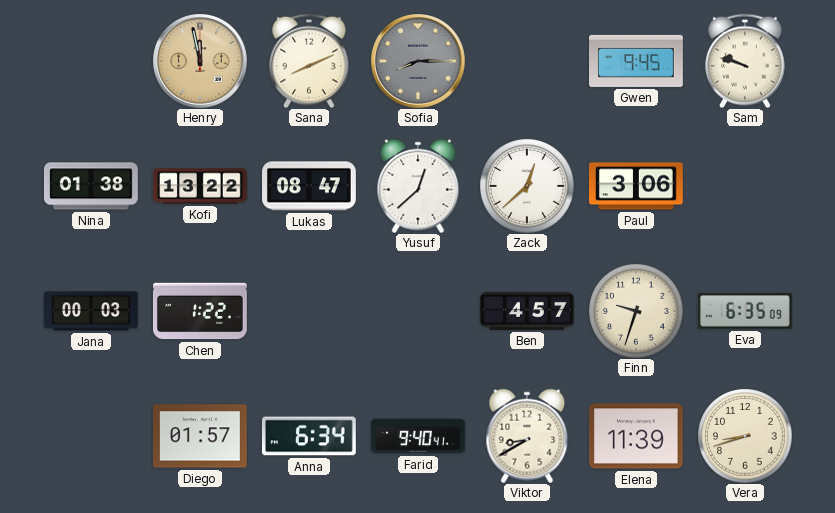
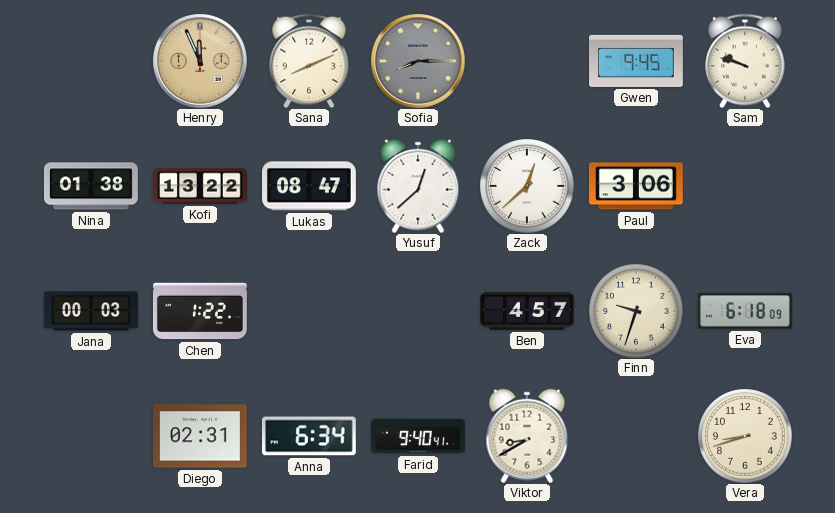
Henry: 11:58 -> 11:56
Eva: 6:35 -> 6:18
Diego: 01:57 -> 02:31
Elena: 11:39 -> none
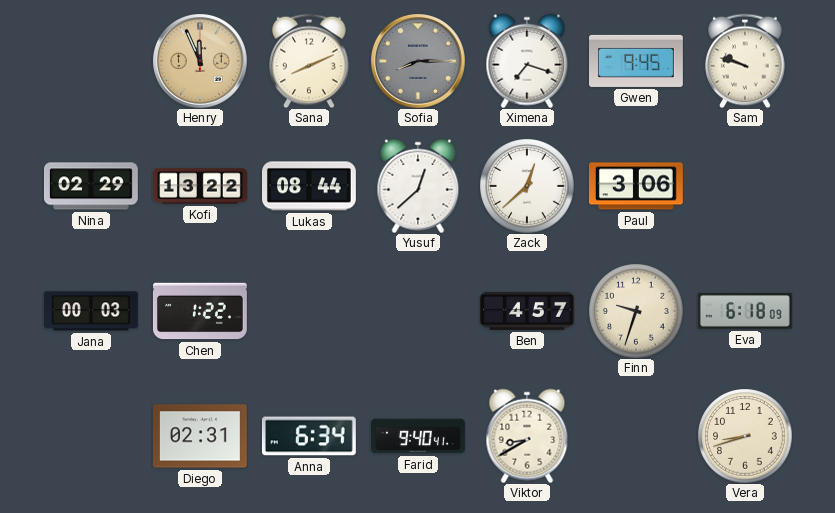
Ximena: none -> 7:18
Nina: 01:38 -> 02:29
Lukas: 08:47 -> 08:44
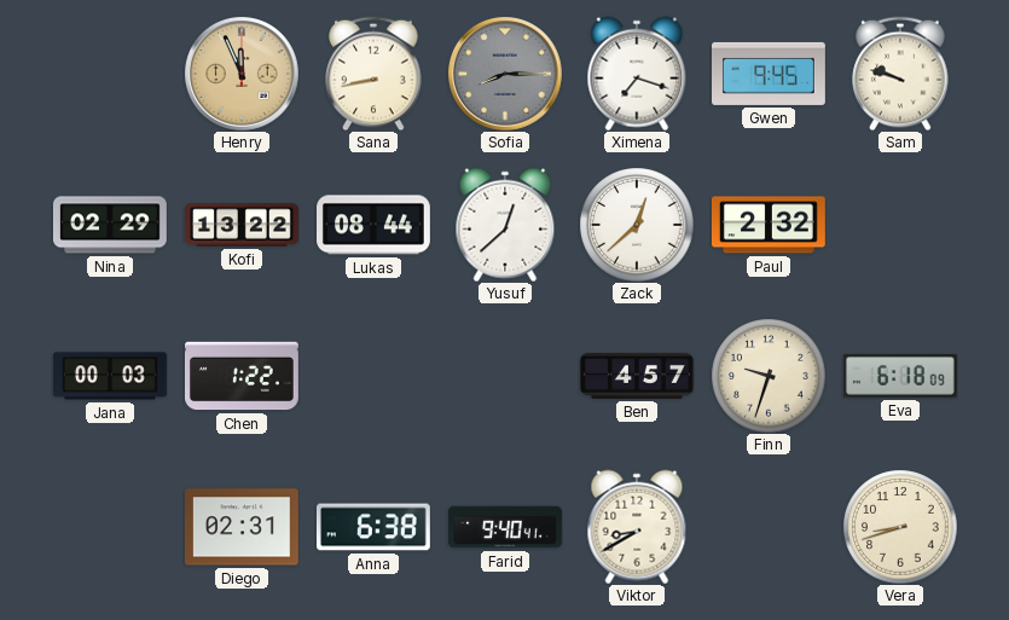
Sana: 8:11 -> 8:43
Paul: 3:06 -> 2:32
Anna: 6:34 -> 6:38
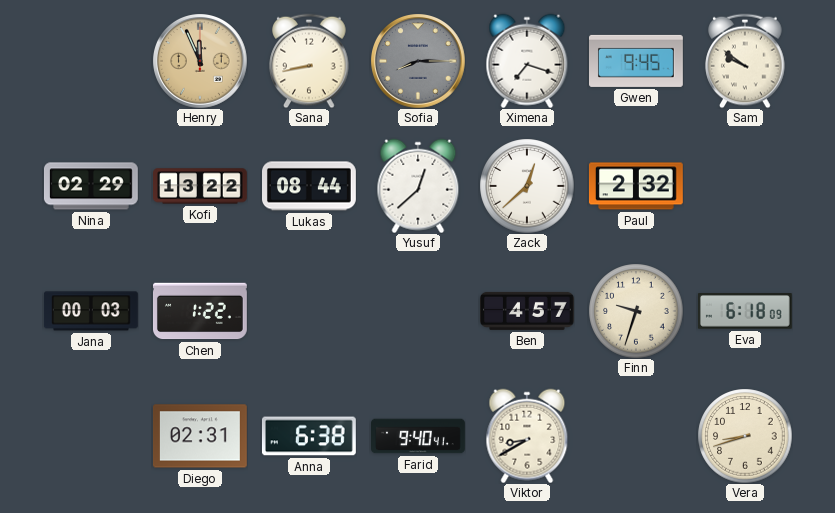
Sam: 9:48 -> 9:51
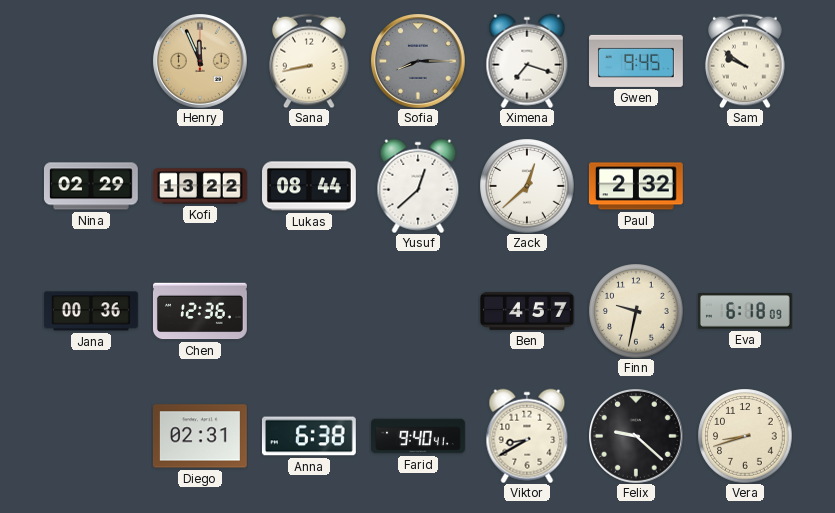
Jana: 00:03 -> 00:36
Chen: 1:22 -> 12:36
Finn: 9:33 -> 9:32
Felix: none -> 9:22
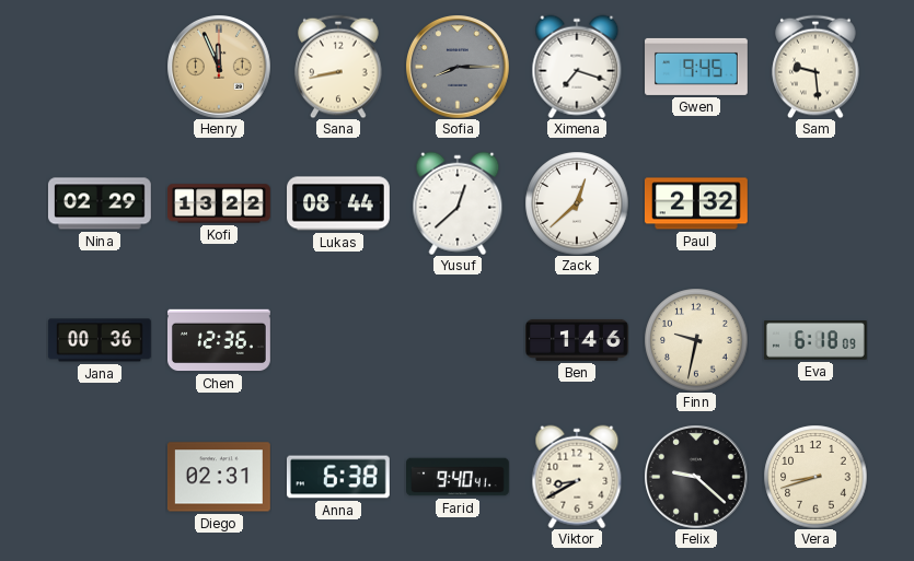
Sam: 9:51 -> 9:29
Ben: 4:57 -> 1:46
